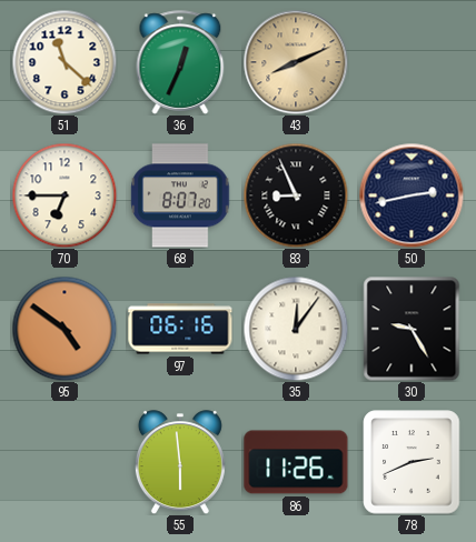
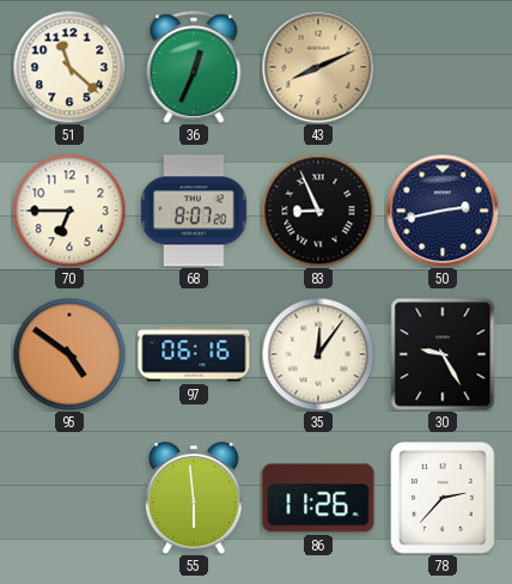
78: 2:41 -> 2:37
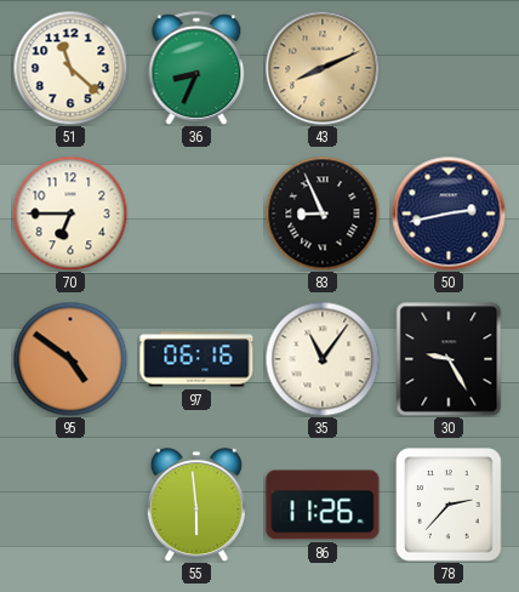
36: 12:34 -> 8:34
68: 8:07 -> none
35: 12:06 -> 11:06
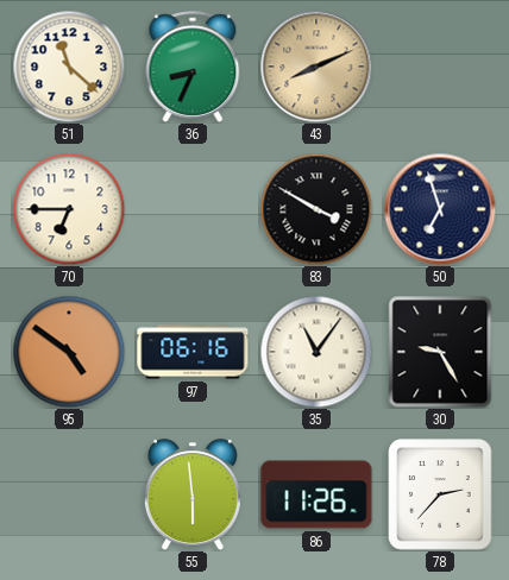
83: 8:56 -> 3:50
50: 2:43 -> 6:57
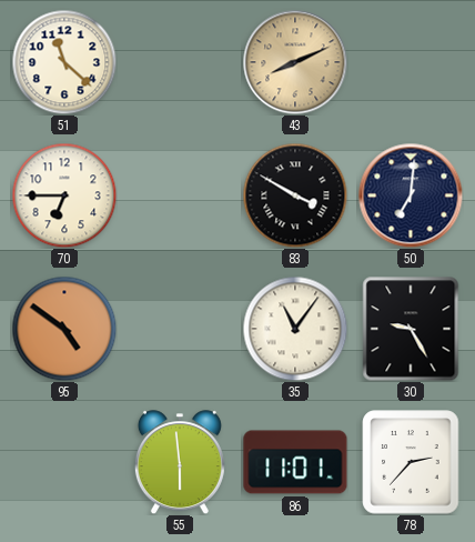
36: 8:34 -> none
50: 6:57 -> 7:01
97: 06:16 -> none
86: 11:26 -> 11:01
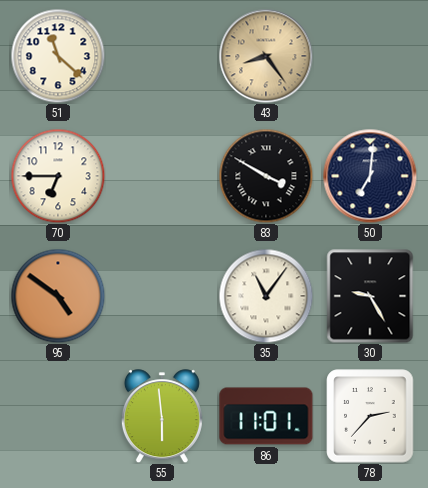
43: 8:11 -> 8:24
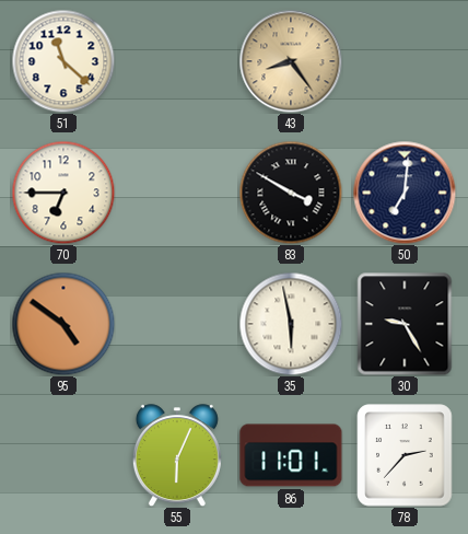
35: 11:06 -> 5:58
55: 5:59 -> 6:04
